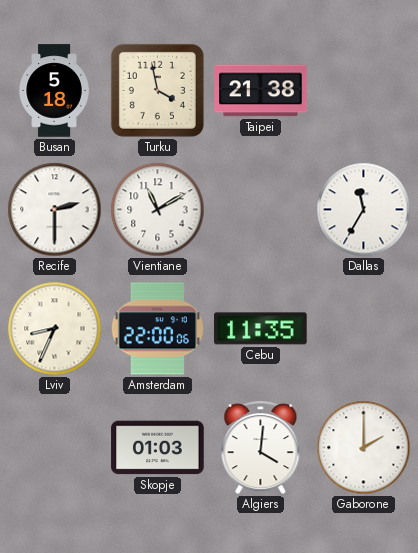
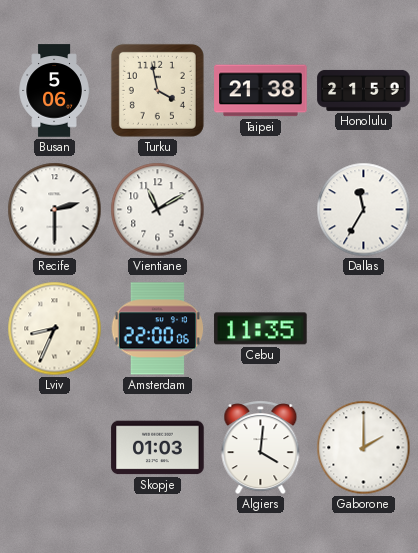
Busan: 5:18 -> 5:06
Honolulu: none -> 21:59
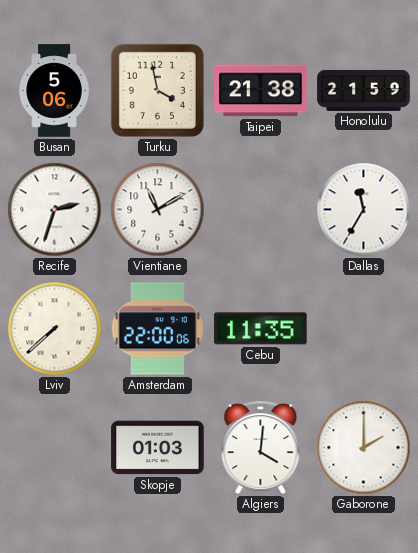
Recife: 2:30 -> 2:33
Lviv: 8:34 -> 7:38
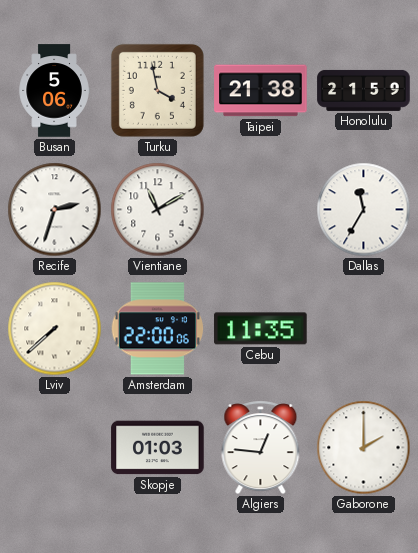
Algiers: 4:01 -> 12:46
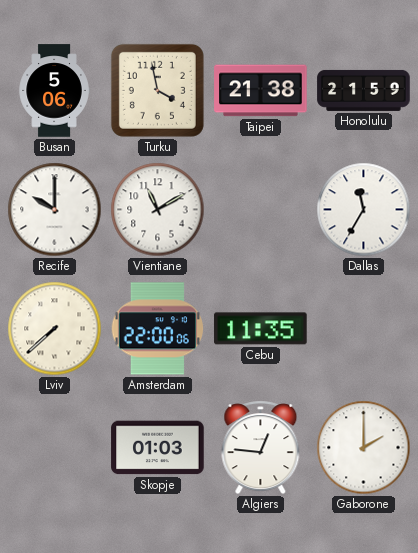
Recife: 2:33 -> 10:00
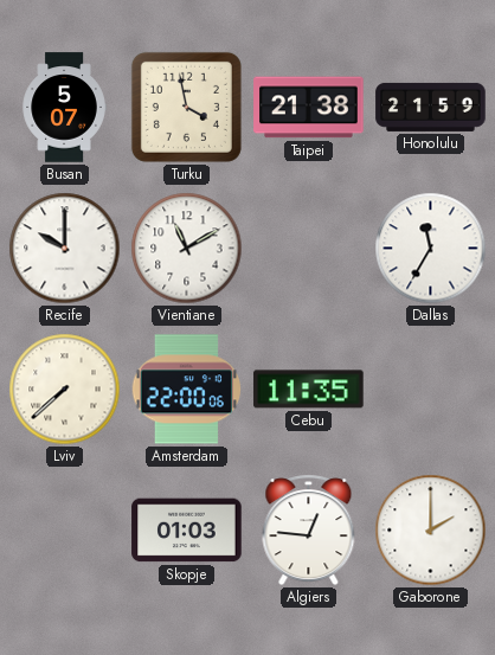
Busan: 5:06 -> 5:07
